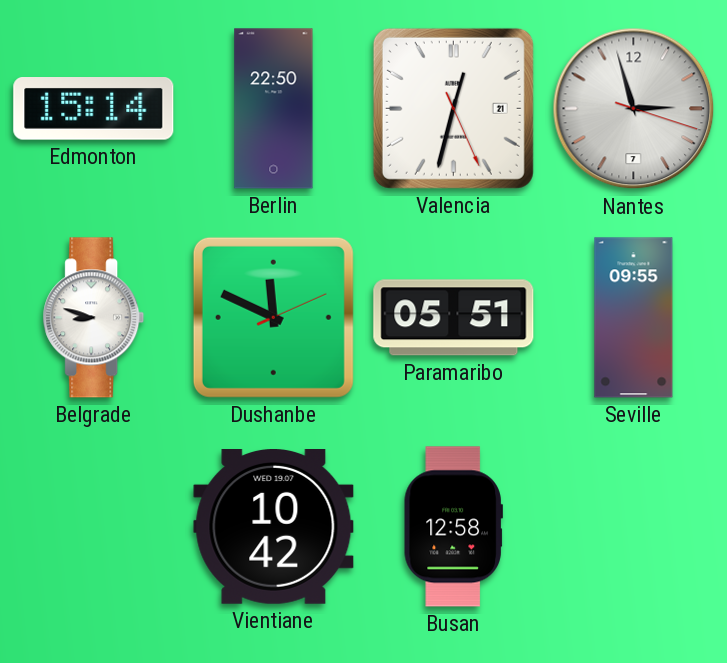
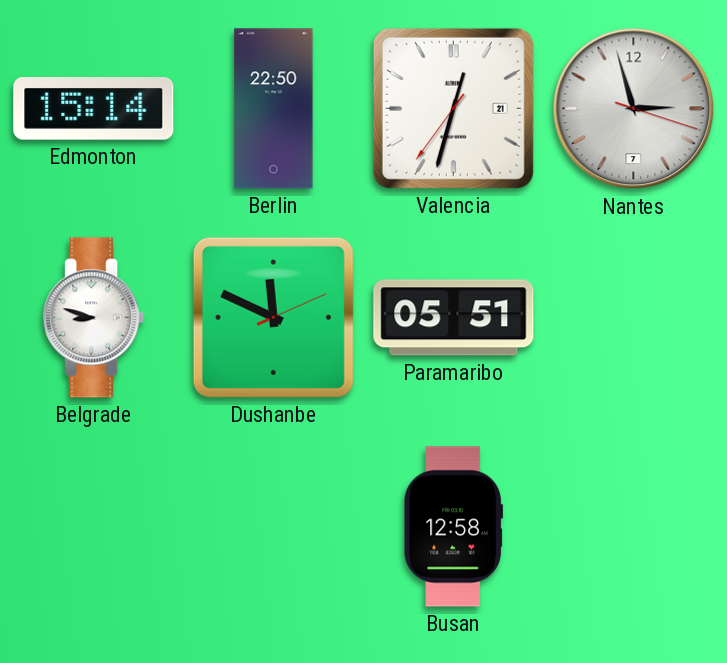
Valencia: 12:32:26 -> 12:32:36
Seville: 09:55 -> none
Vientiane: 10:42 -> none
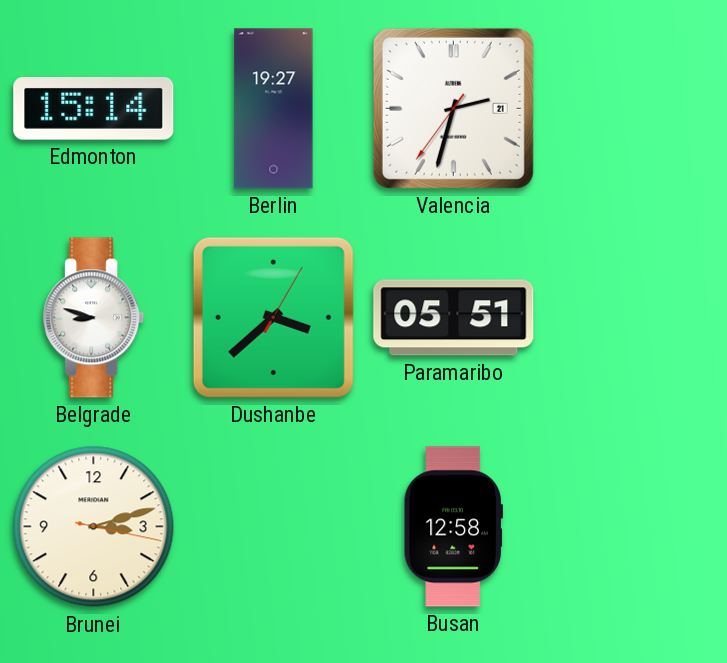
Berlin: 22:50 -> 19:27
Valencia: 12:32 -> 2:32
Nantes: 2:57 -> none
Dushanbe: 11:49 -> 3:38
Brunei: none -> 3:12
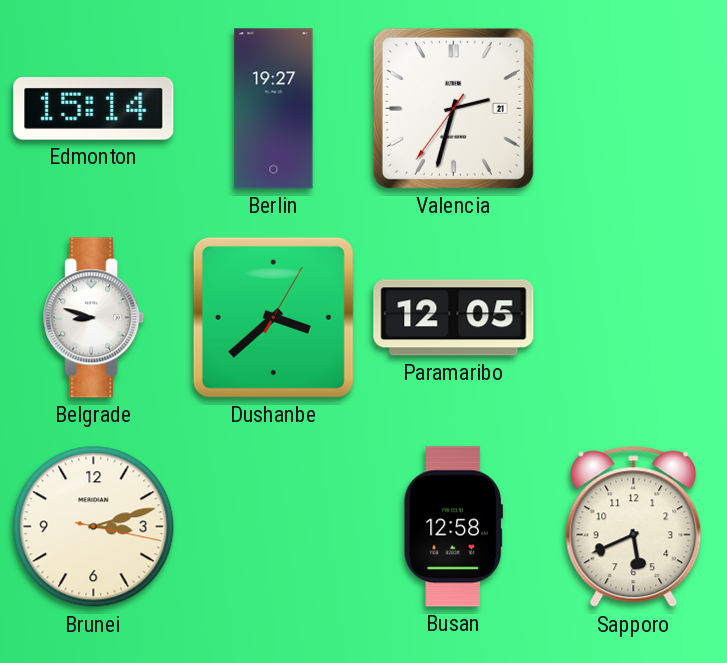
Paramaribo: 05:51 -> 12:05
Sapporo: none -> 5:41
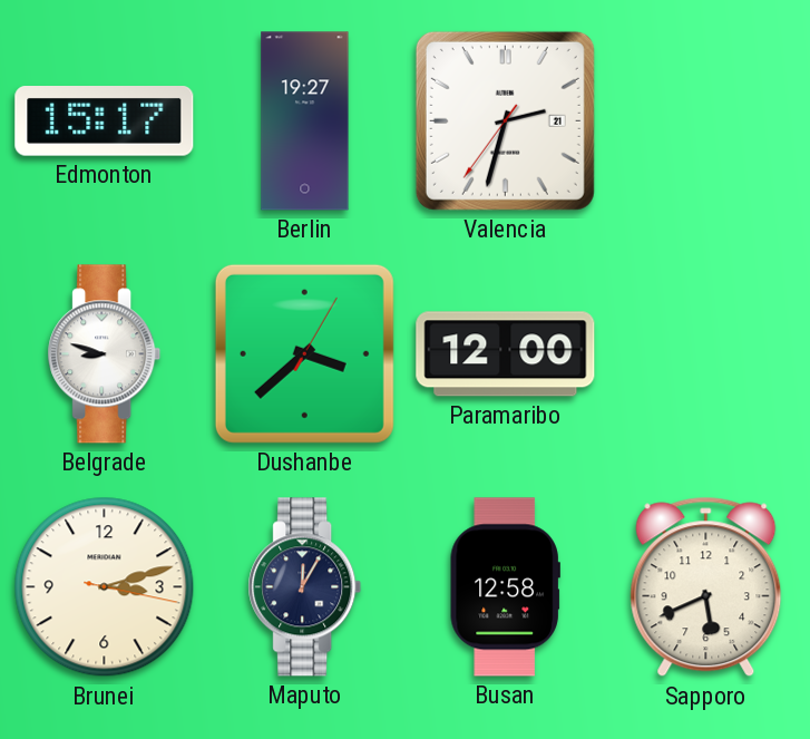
Edmonton: 15:14 -> 15:17
Paramaribo: 12:05 -> 12:00
Maputo: none -> 12:05
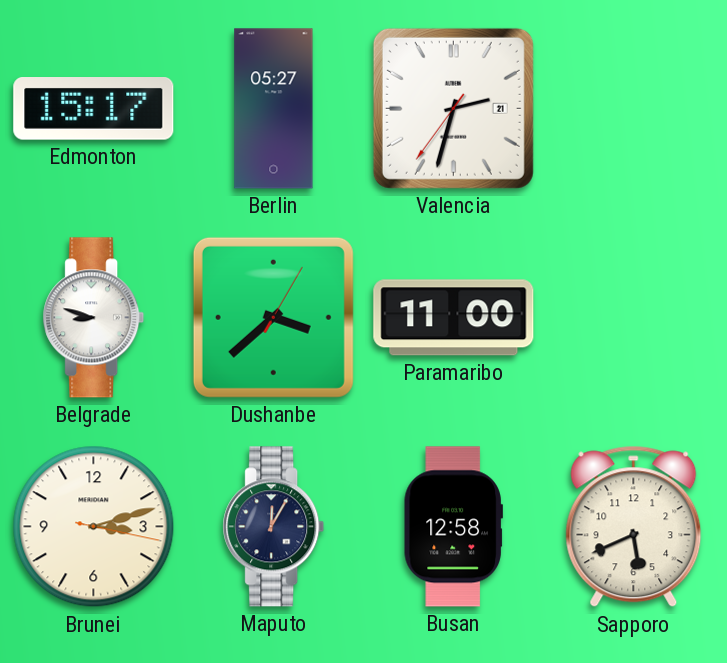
Berlin: 19:27 -> 05:27
Paramaribo: 12:00 -> 11:00
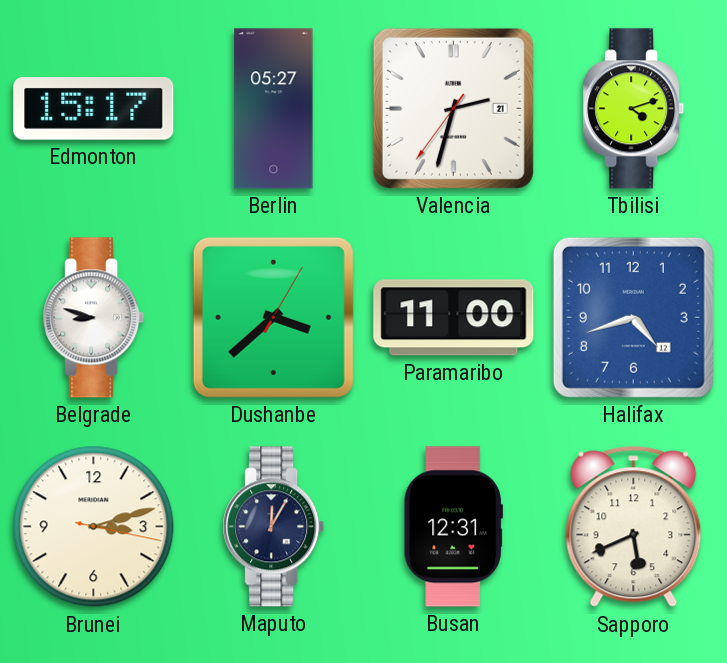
Tbilisi: none -> 4:12
Halifax: none -> 4:42
Busan: 12:58 -> 12:31
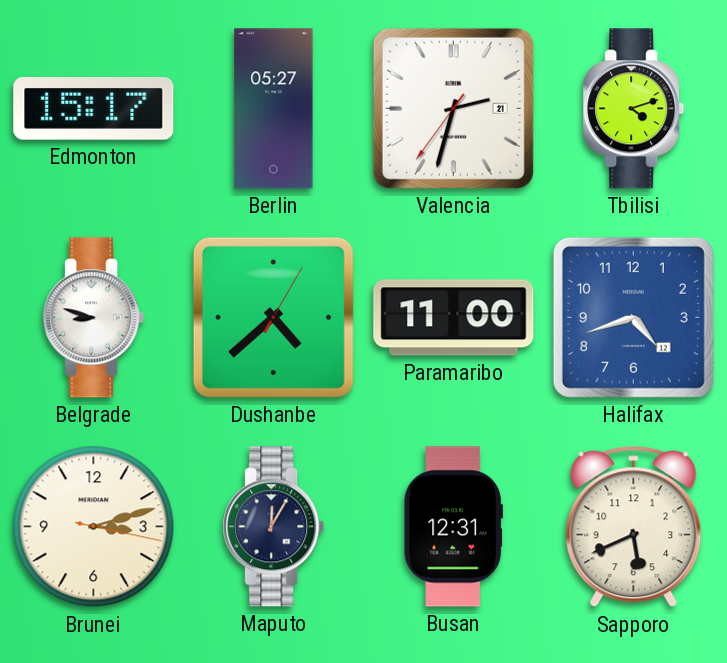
Dushanbe: 3:38 -> 4:38
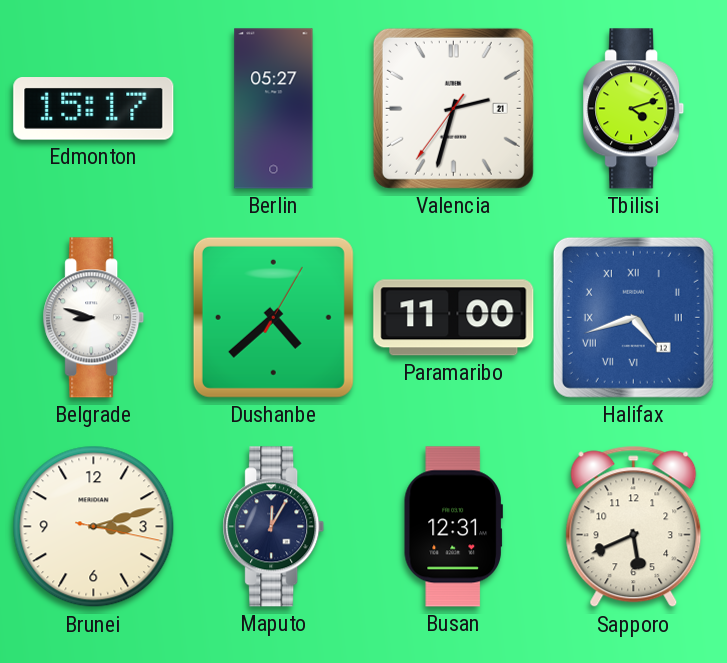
Halifax numerals: Arabic -> Roman
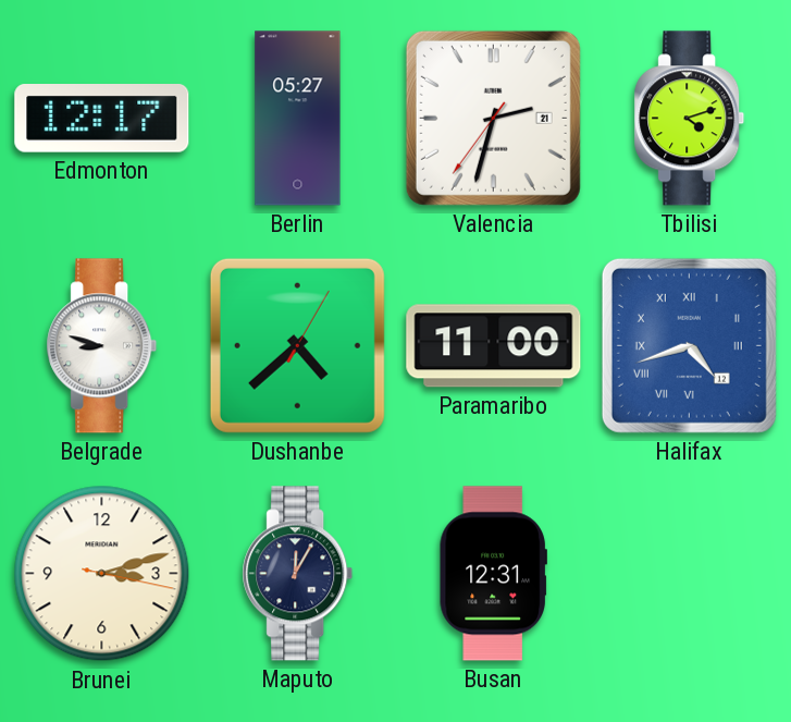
Edmonton: 15:17 -> 12:17
Sapporo: 5:41 -> none
